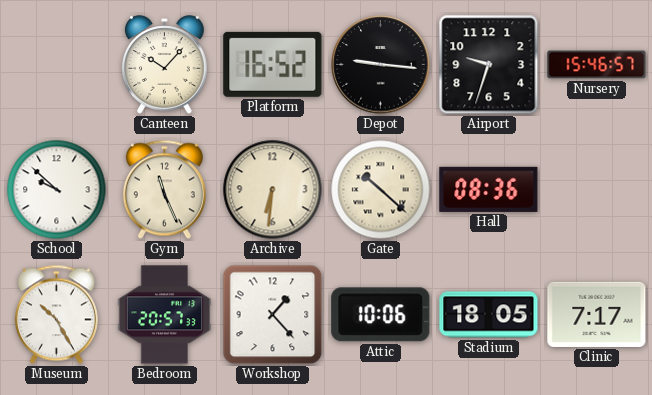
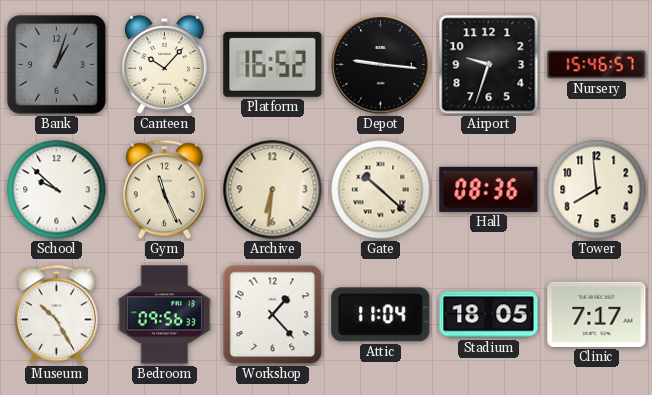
Bank: none -> 1:03
Tower: none -> 7:59
Bedroom: 20:57 -> 09:56
Attic: 10:06 -> 11:04
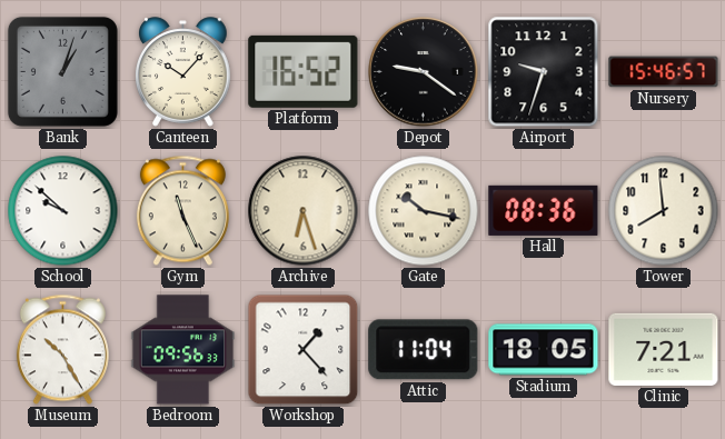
Depot: 9:16 -> 9:21
Archive: 6:31 -> 6:27
Gate: 10:22 -> 10:17
Clinic: 7:17 -> 7:21
